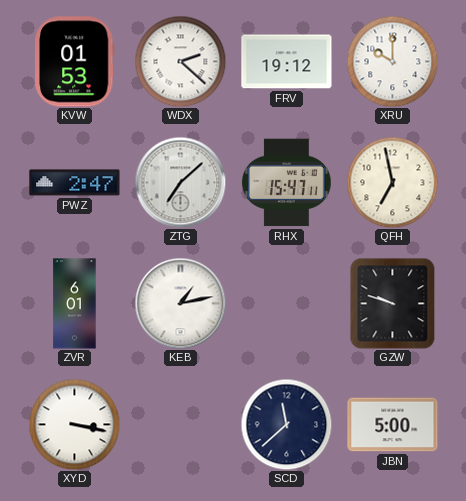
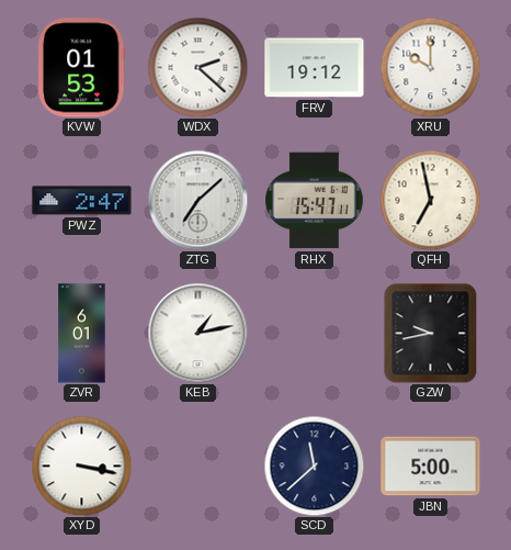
GZW: 9:48 -> 9:43
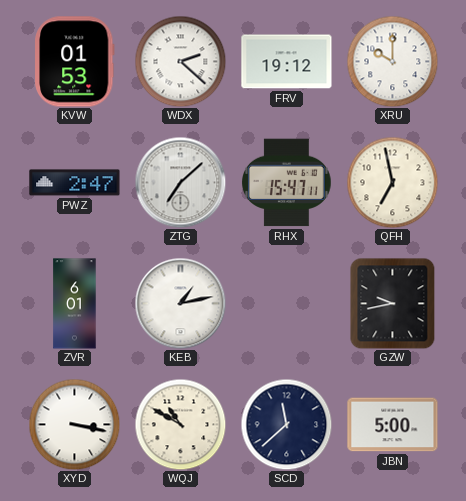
WQJ: none -> 10:50
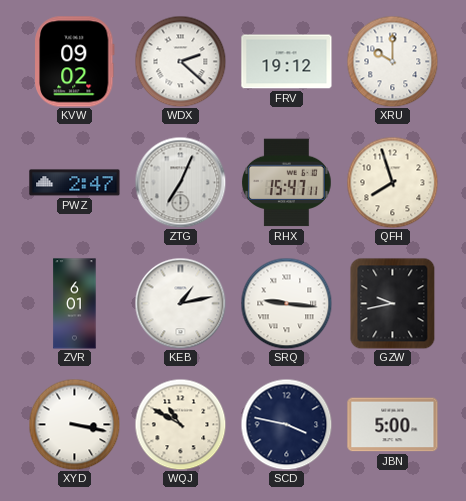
KVW: 01:53 -> 09:02
ZTG: 7:08 -> 7:04
QFH: 6:58 -> 7:57
SRQ: none -> 9:16
SCD: 11:38 -> 3:47
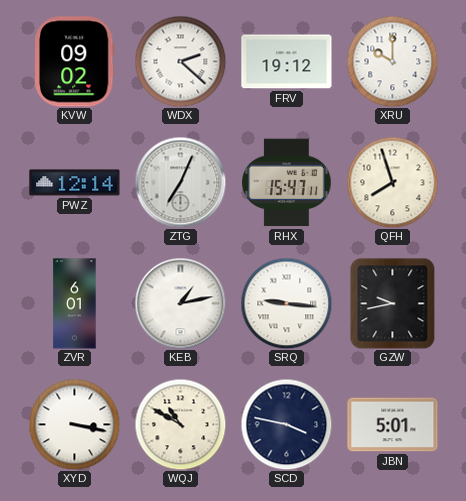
PWZ: 2:47 -> 12:14
JBN: 5:00 -> 5:01
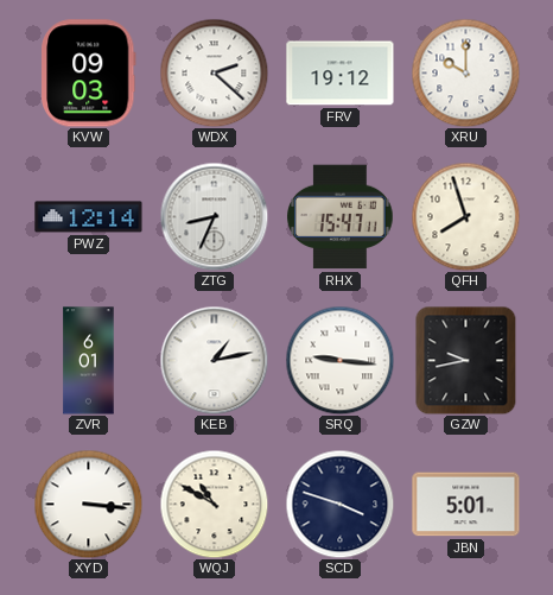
KVW: 09:02 -> 09:03
ZTG: 7:04 -> 8:34
XYD: 3:17 -> 3:16
SCD: 3:47 -> 3:48
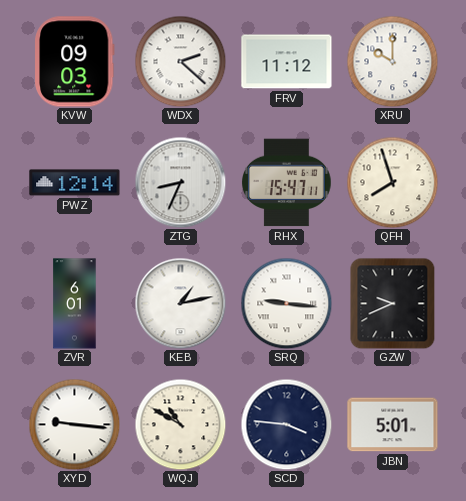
FRV: 19:12 -> 11:12
GZW: 9:43 -> 9:41
XYD: 3:16 -> 9:16
SCD: 3:48 -> 3:46
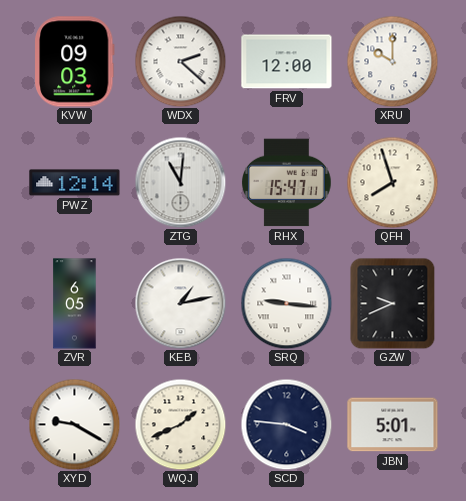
FRV: 11:12 -> 12:00
ZTG: 8:34 -> 11:01
ZVR: 6:01 -> 6:05
XYD: 9:16 -> 9:20
WQJ: 10:50 -> 1:41
